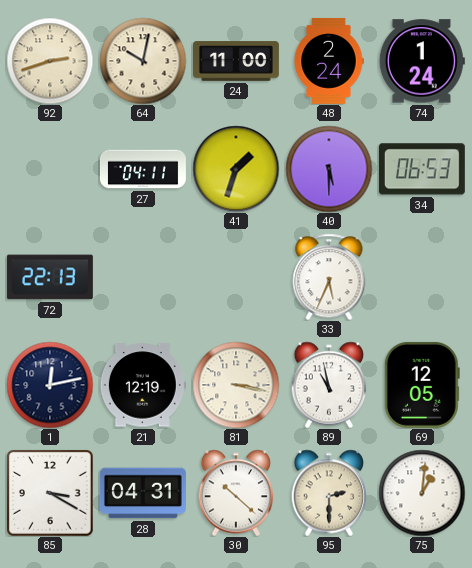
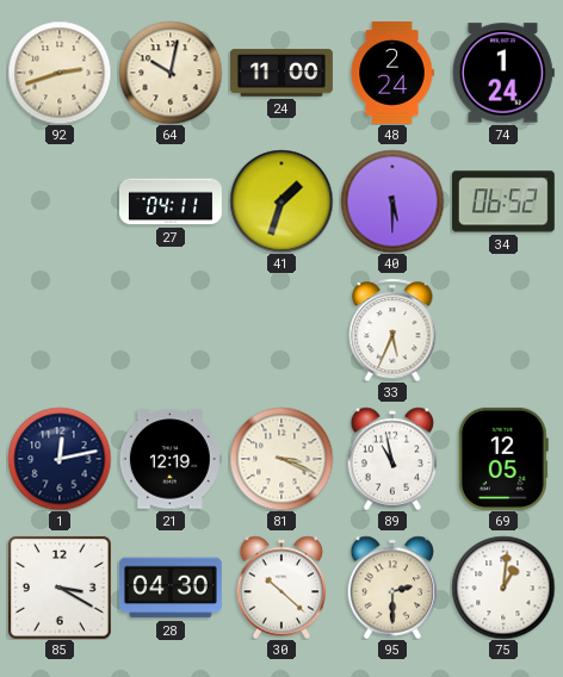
34: 06:53 -> 06:52
72: 22:13 -> none
81: 3:17 -> 3:19
28: 04:31 -> 04:30
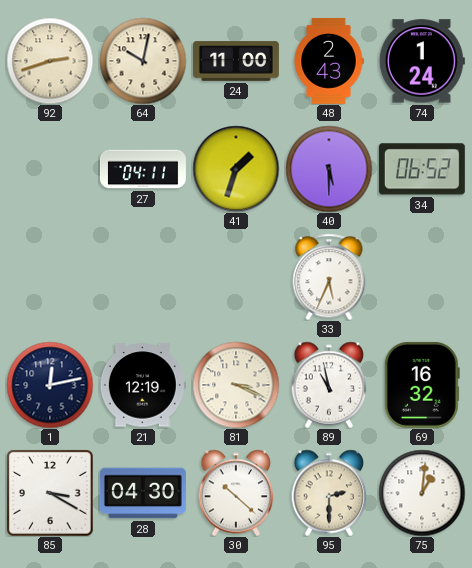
48: 2:24 -> 2:43
69: 12:05 -> 16:32
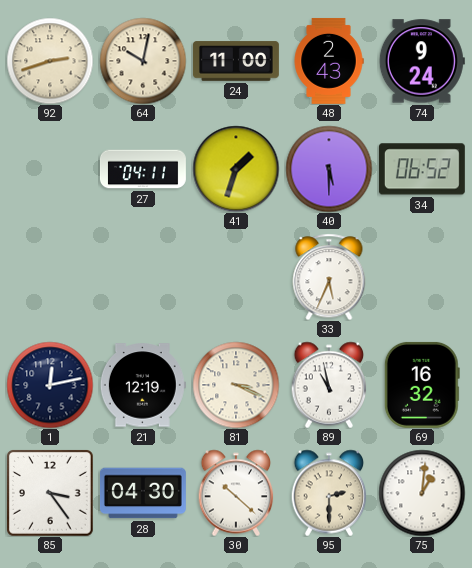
74: 1:24 -> 9:24
85: 3:20 -> 3:24
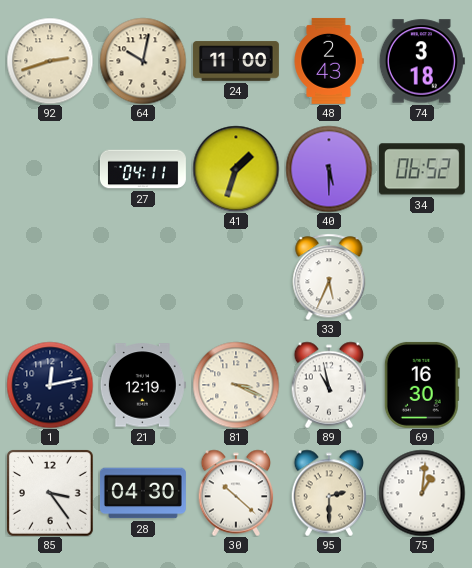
74: 9:24 -> 3:18
69: 16:32 -> 16:30
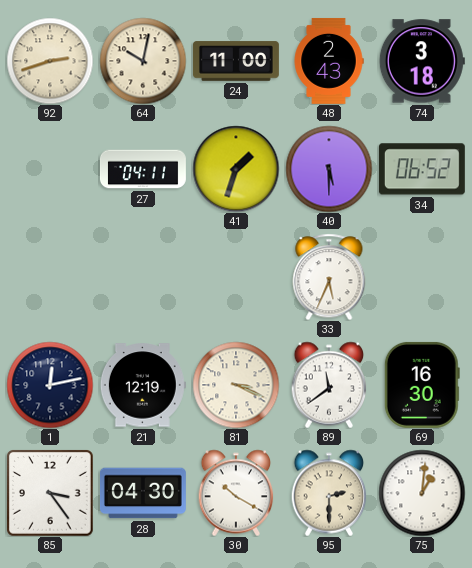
89: 10:58 -> 11:39
30: 10:22 -> 10:20
